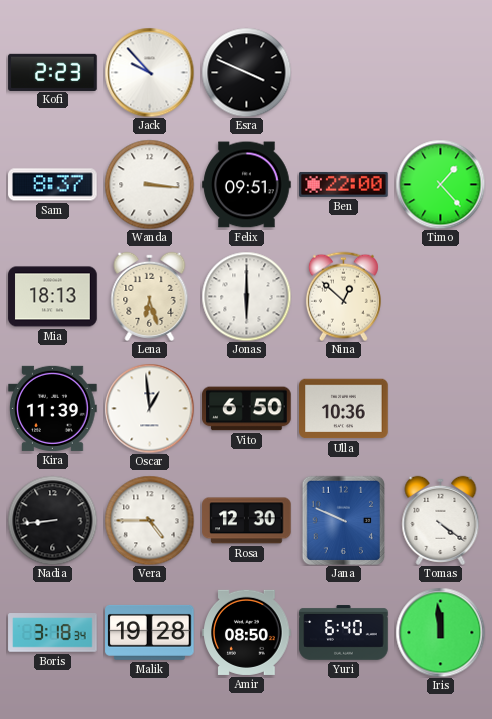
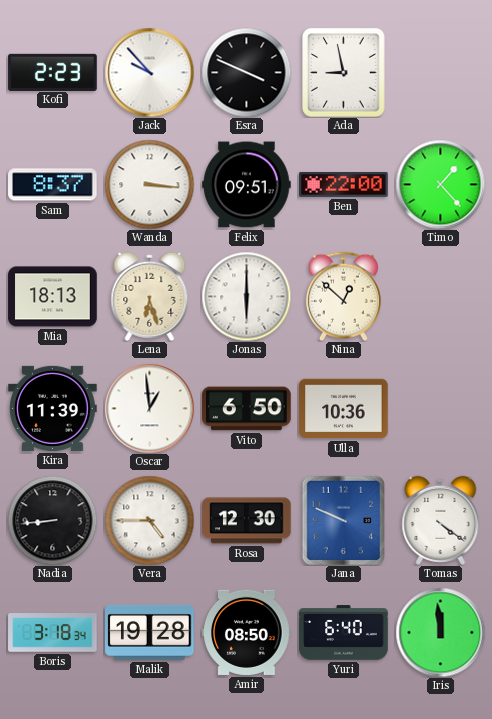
Ada: none -> 8:58
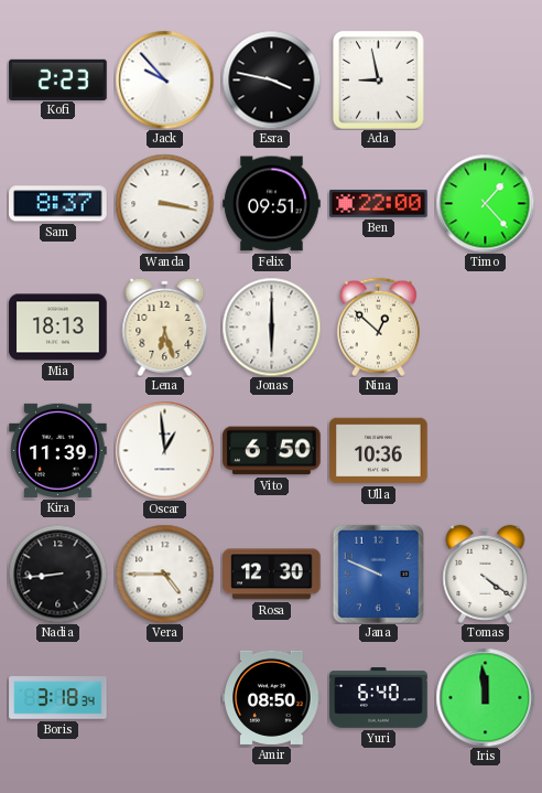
Esra: 3:49 -> 3:47
Wanda: 3:16 -> 3:17
Malik: 19:28 -> none
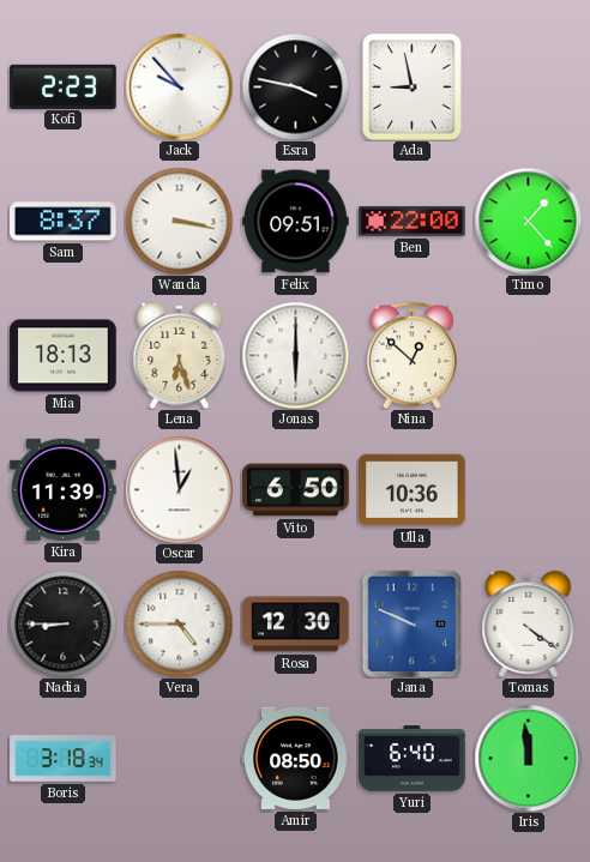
Nadia: 8:44 -> 8:45
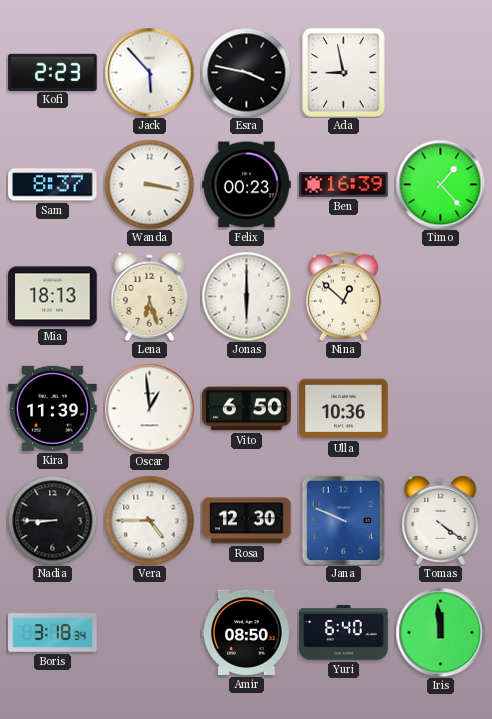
Jack: 9:53 -> 5:53
Felix: 09:51 -> 00:23
Ben: 22:00 -> 16:39
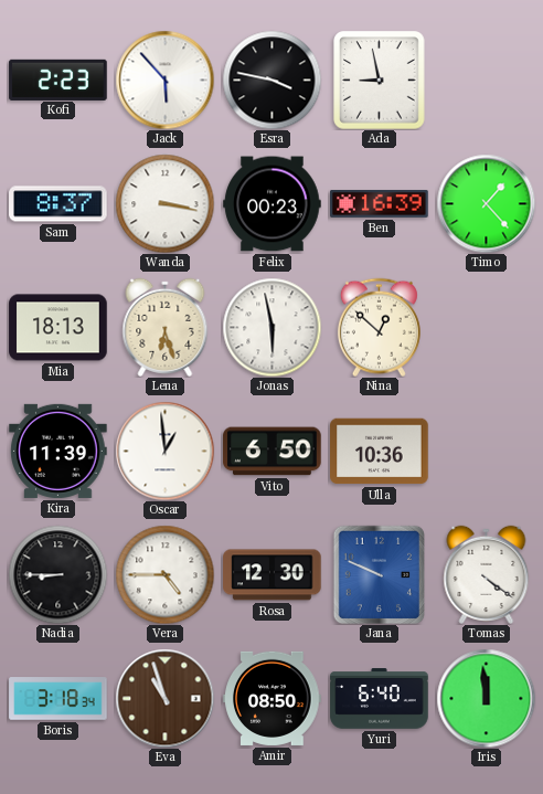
Jonas: 6:00 -> 5:58
Eva: none -> 10:57
